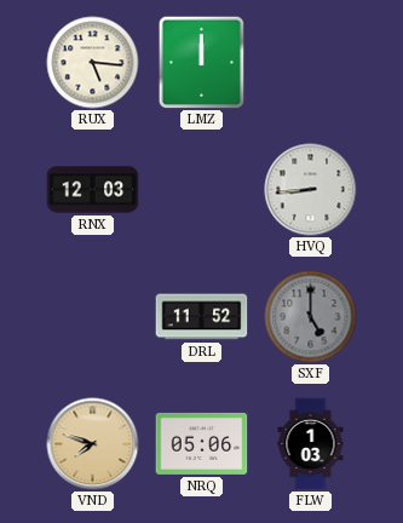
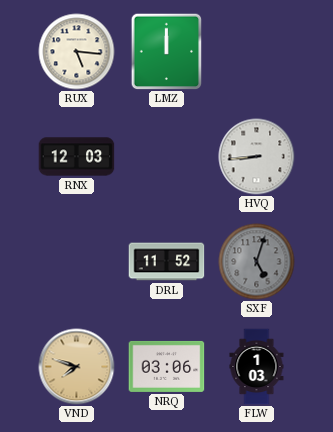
SXF: 5:00 -> 5:03
NRQ: 05:06 -> 03:06
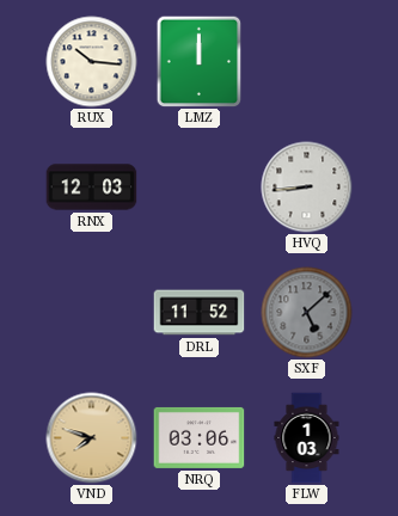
RUX: 5:16 -> 10:16
SXF: 5:03 -> 5:08
